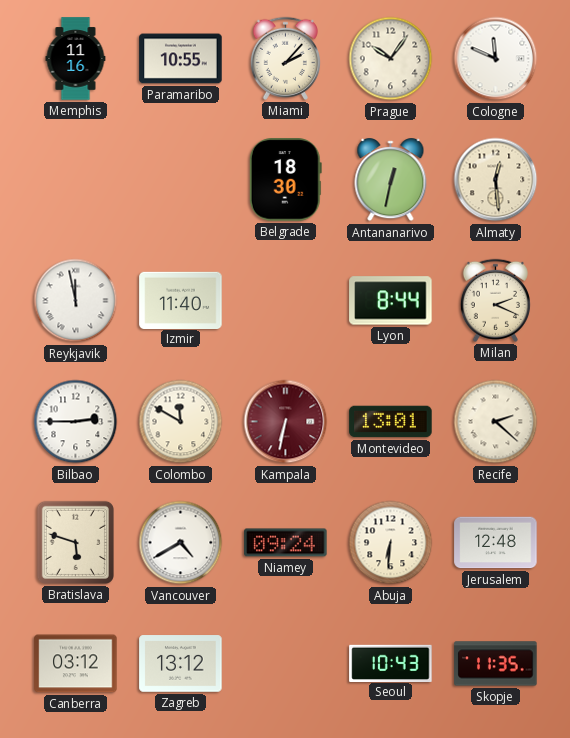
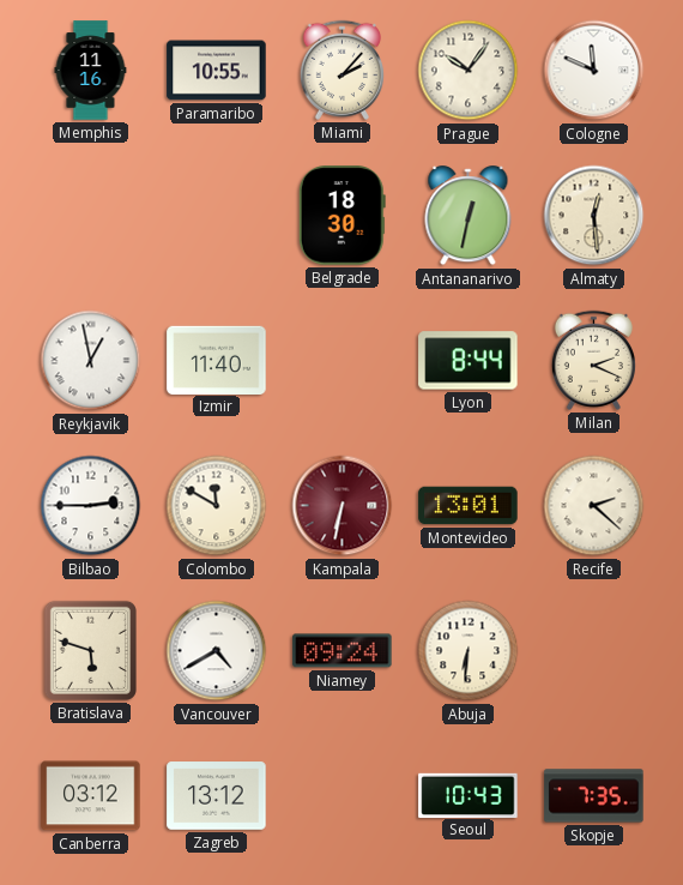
Reykjavik: 11:58 -> 12:58
Jerusalem: 12:48 -> none
Skopje: 11:35 -> 7:35
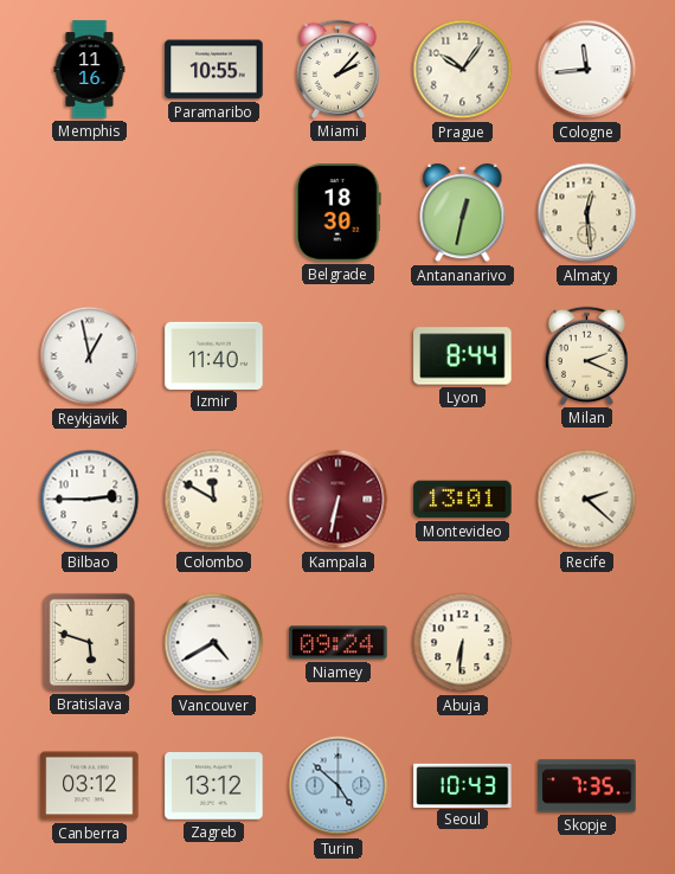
Cologne: 11:49 -> 11:44
Turin: none -> 4:52
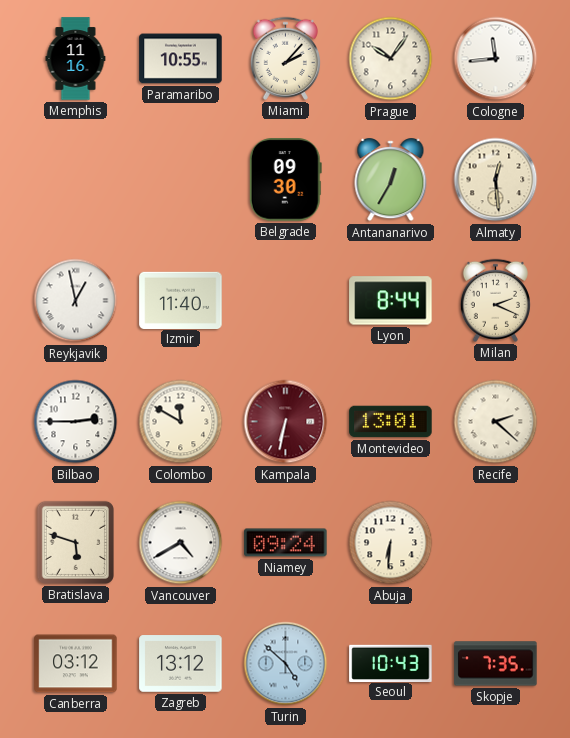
Belgrade: 18:30 -> 09:30
Antananarivo: 12:32 -> 12:35
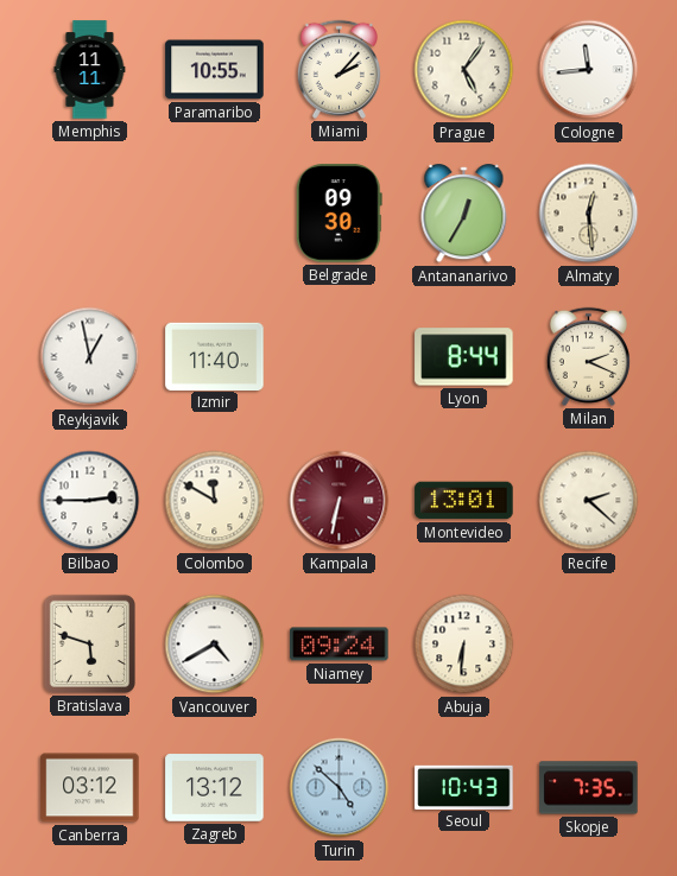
Memphis: 11:16 -> 11:11
Prague: 10:06 -> 5:06
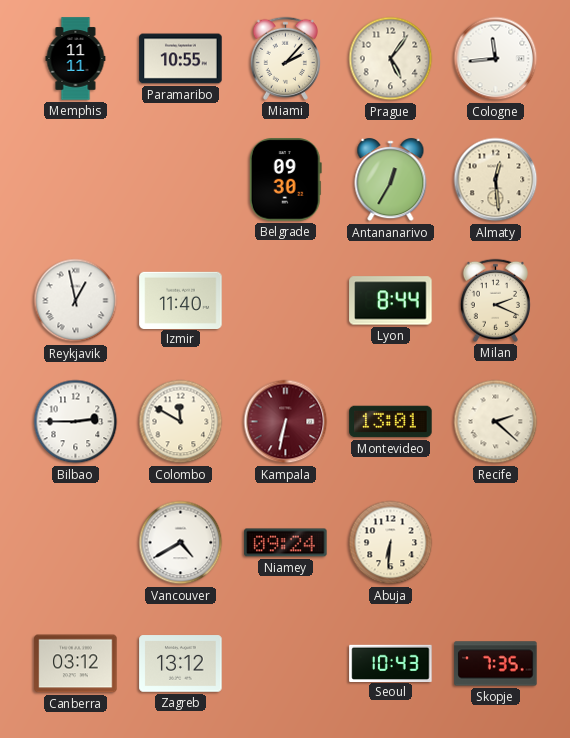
Bratislava: 5:48 -> none
Turin: 4:52 -> none
